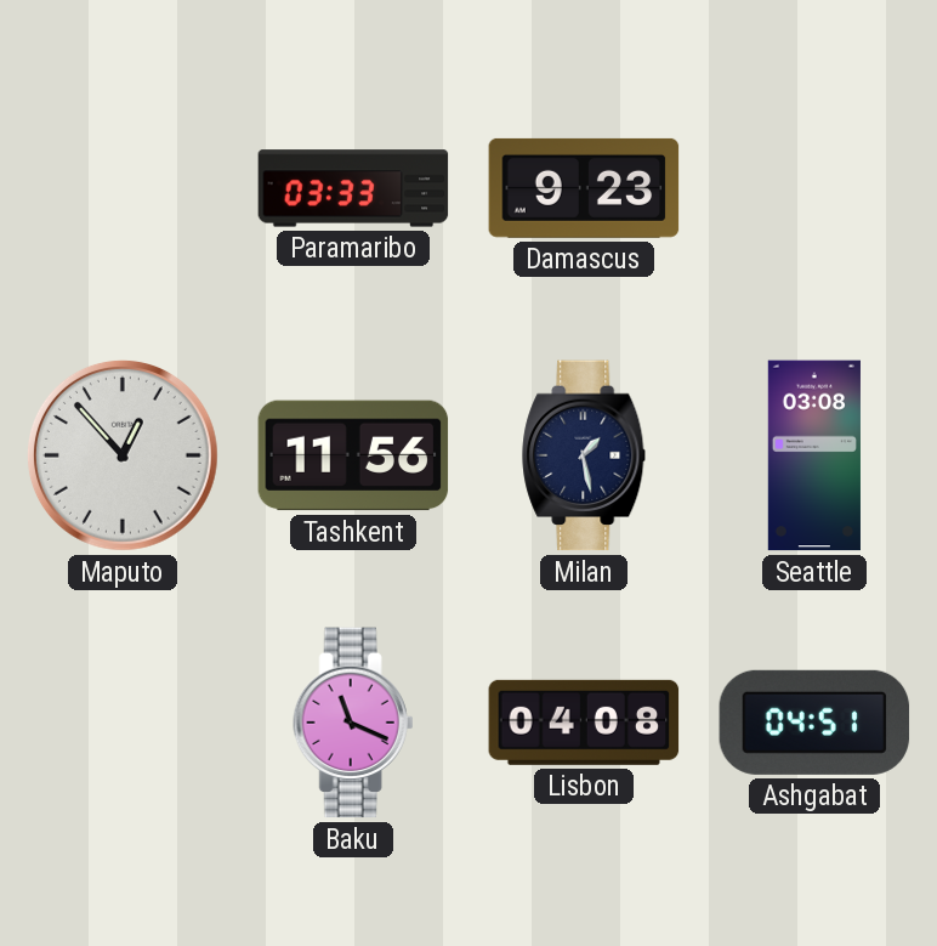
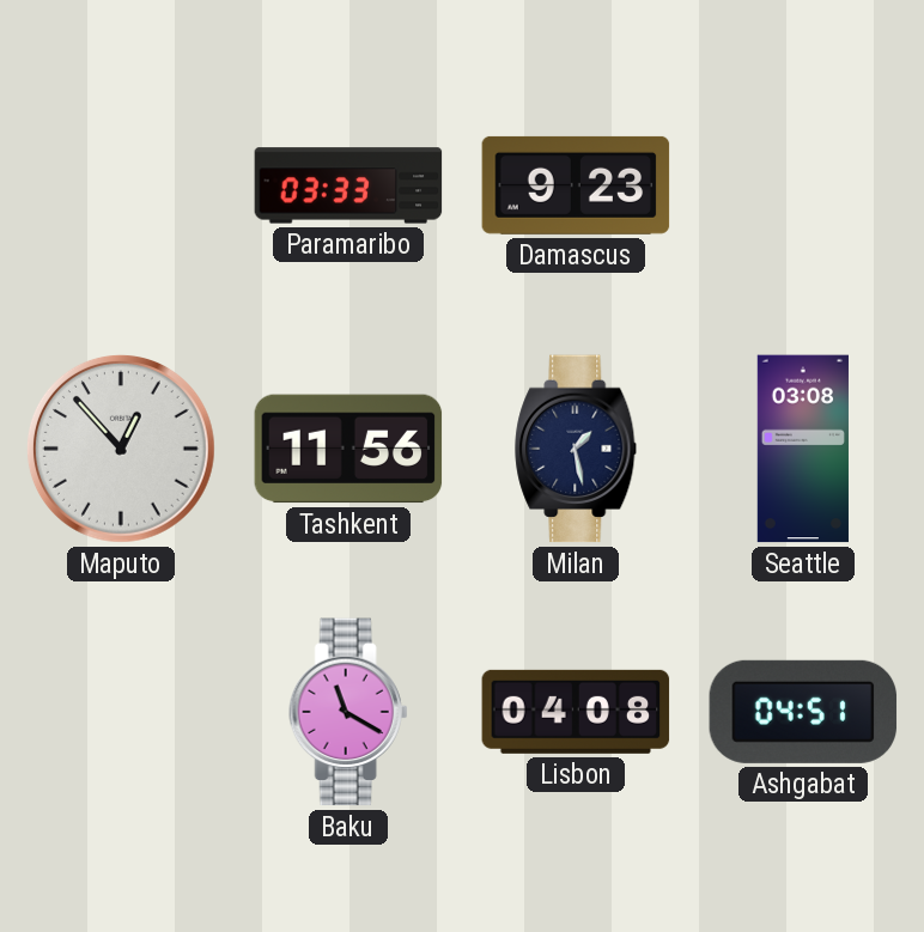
Baku: 11:19 -> 11:20
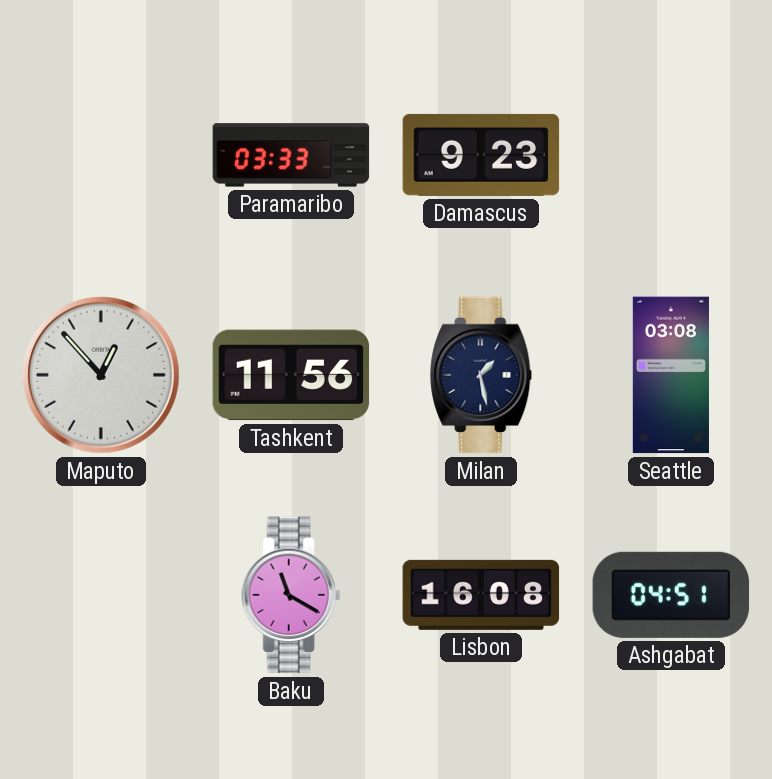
Lisbon: 04:08 -> 16:08
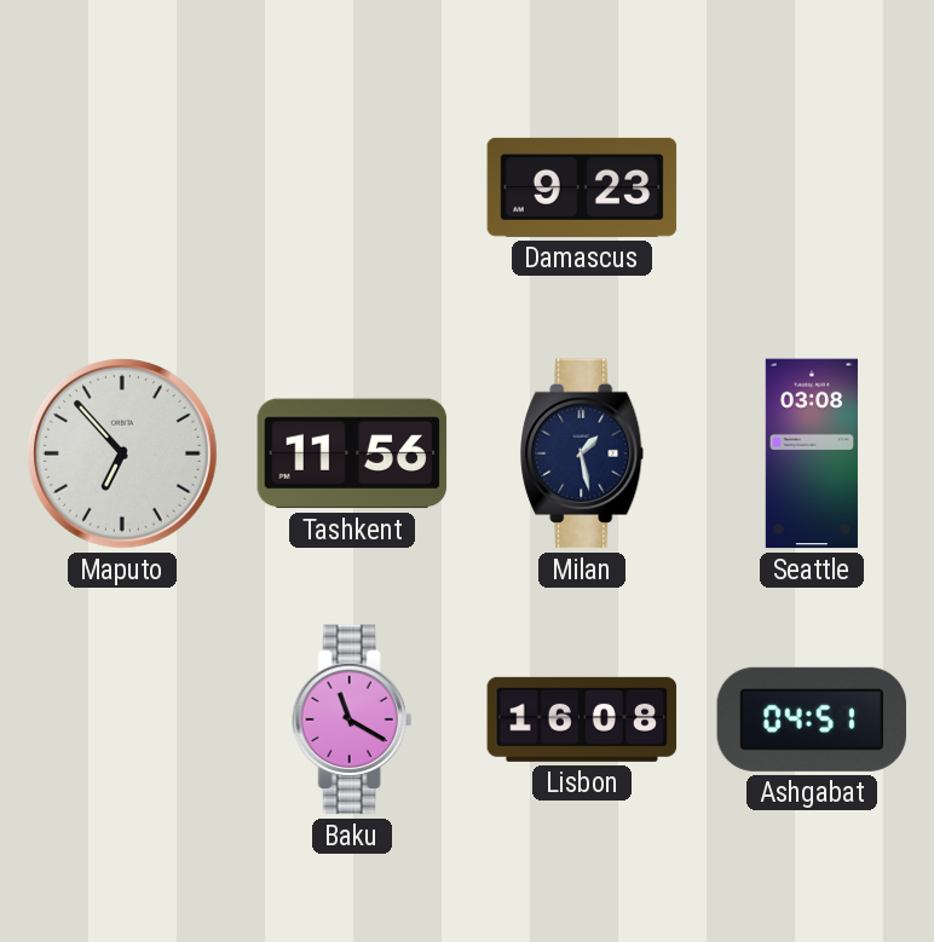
Paramaribo: 03:33 -> none
Maputo: 12:53 -> 6:53
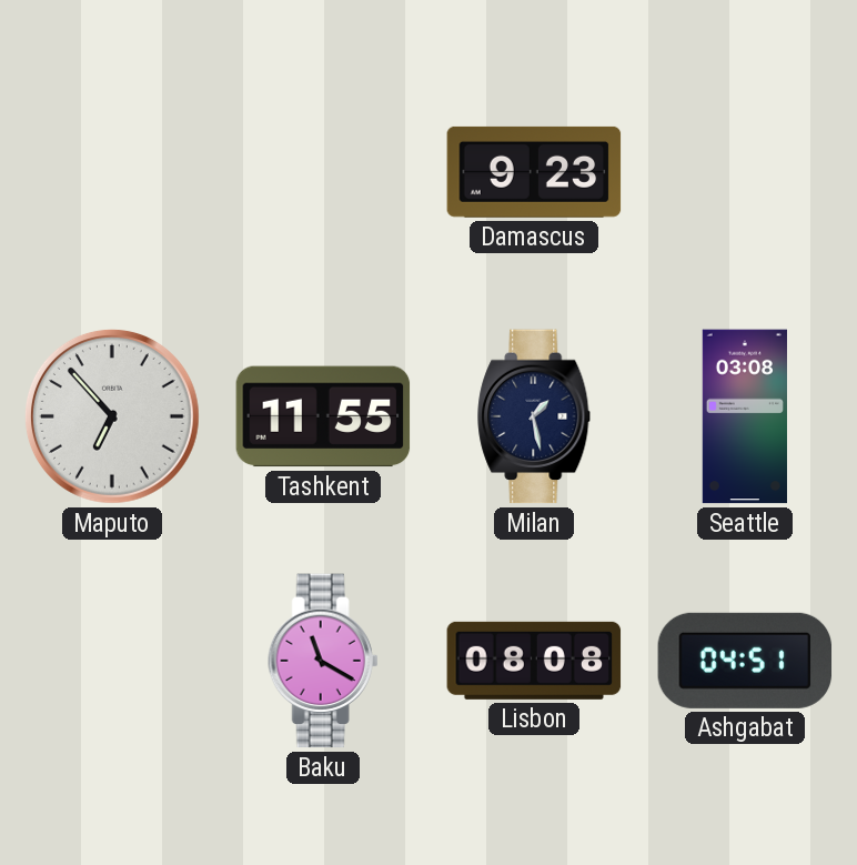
Tashkent: 11:56 -> 11:55
Lisbon: 16:08 -> 08:08
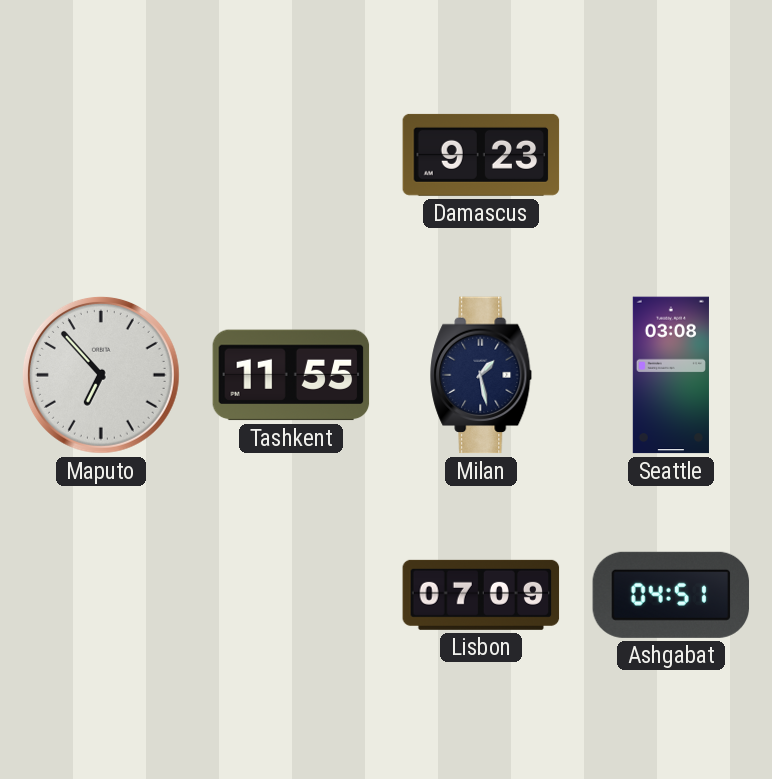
Baku: 11:20 -> none
Lisbon: 08:08 -> 07:09
